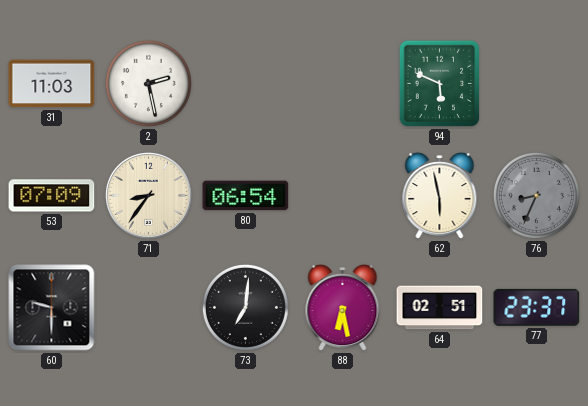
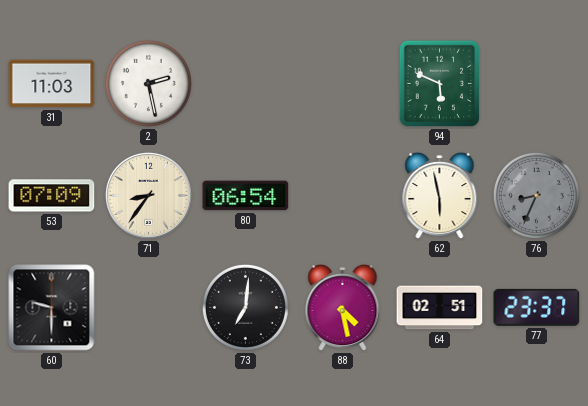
88: 6:28 -> 4:28
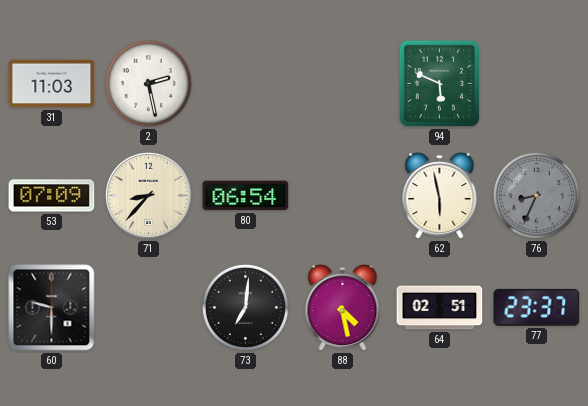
71: 8:36 -> 8:37
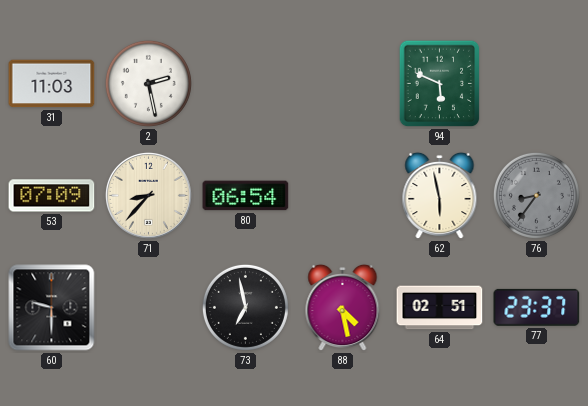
76: 8:34 -> 8:36
73: 7:01 -> 6:58
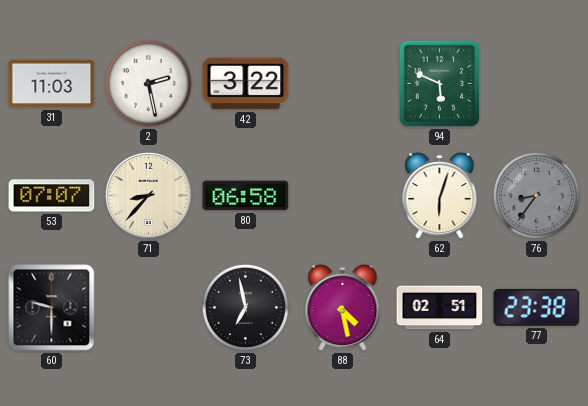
42: none -> 3:22
53: 07:09 -> 07:07
80: 06:54 -> 06:58
62: 5:58 -> 6:03
77: 23:37 -> 23:38
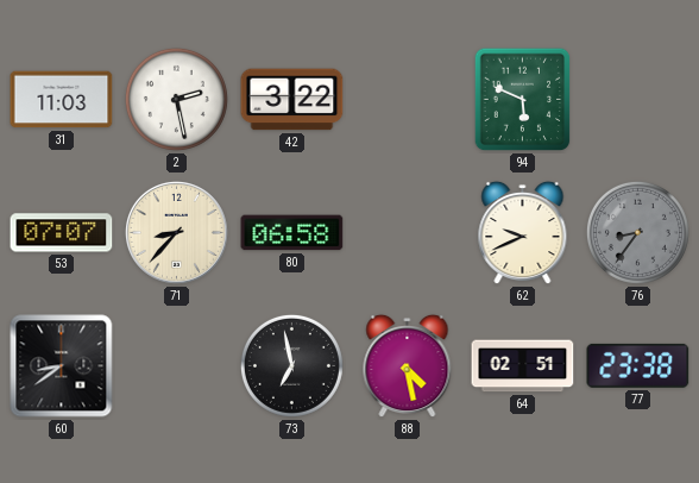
62: 6:03 -> 9:41
60: 9:30 -> 8:39
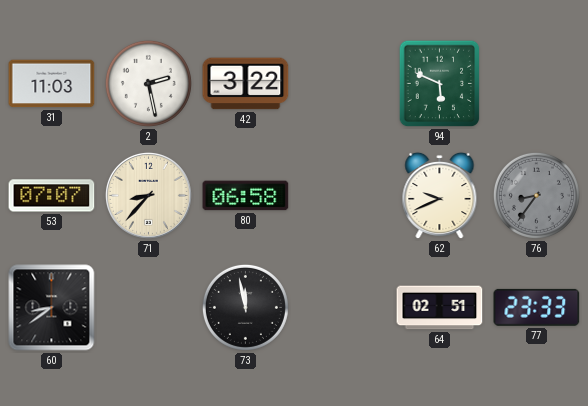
73: 6:58 -> 11:58
88: 4:28 -> none
77: 23:38 -> 23:33
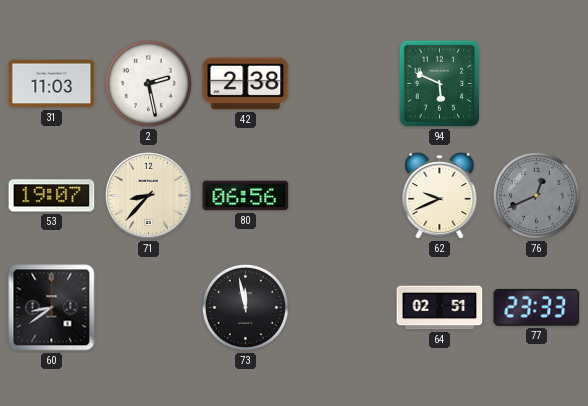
42: 3:22 -> 2:38
53: 07:07 -> 19:07
80: 06:58 -> 06:56
76: 8:36 -> 12:41
